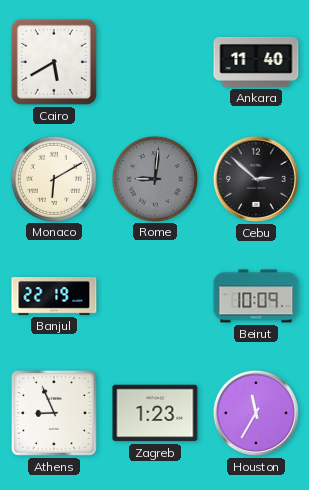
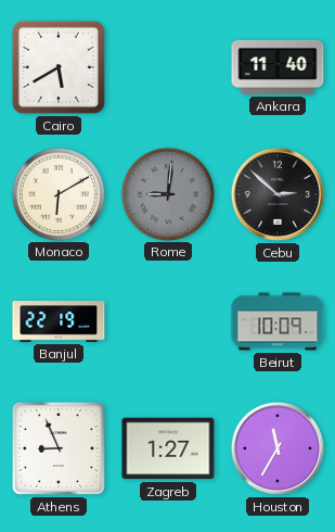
Zagreb: 1:23 -> 1:27
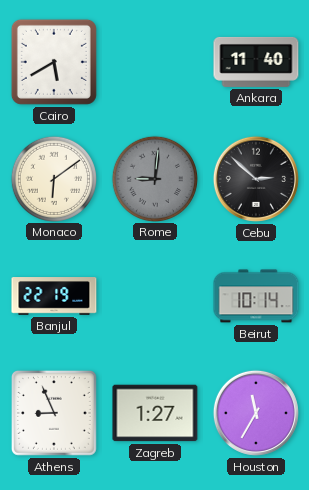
Monaco: 6:10 -> 6:09
Beirut: 10:09 -> 10:14
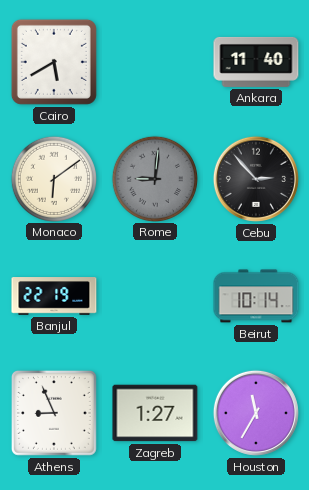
Cebu: 2:52 -> 2:53
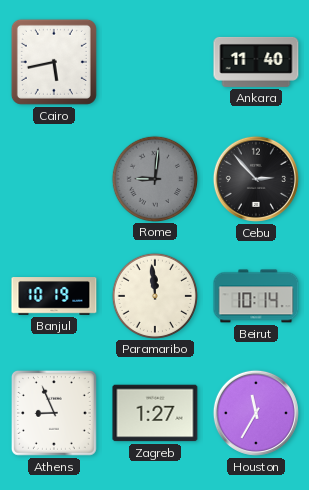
Cairo: 5:40 -> 5:43
Monaco: 6:09 -> none
Banjul: 22:19 -> 10:19
Paramaribo: none -> 11:59
